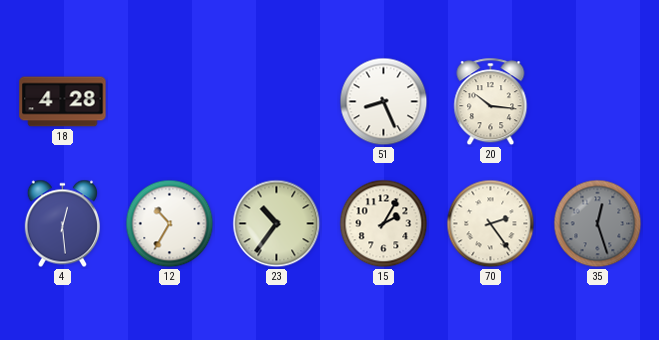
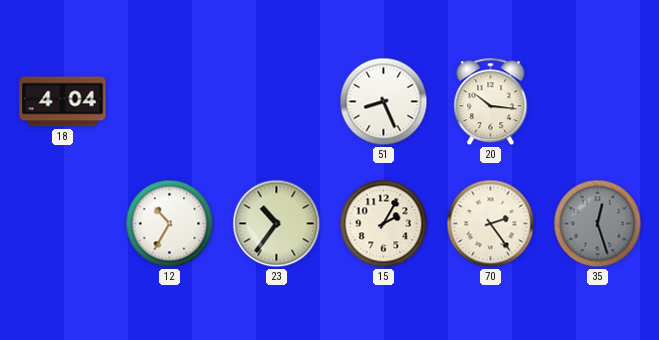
18: 4:28 -> 4:04
4: 12:29 -> none
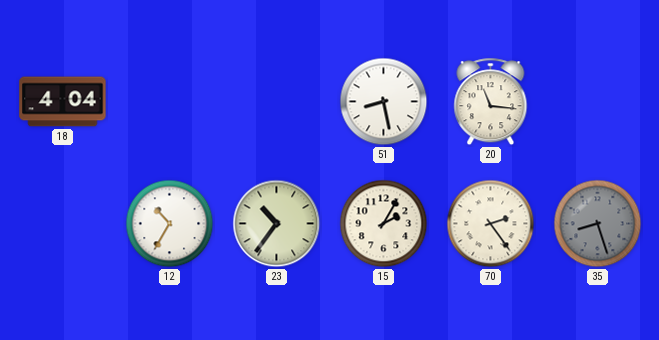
51: 8:26 -> 8:28
20: 10:16 -> 11:16
35: 12:27 -> 8:27
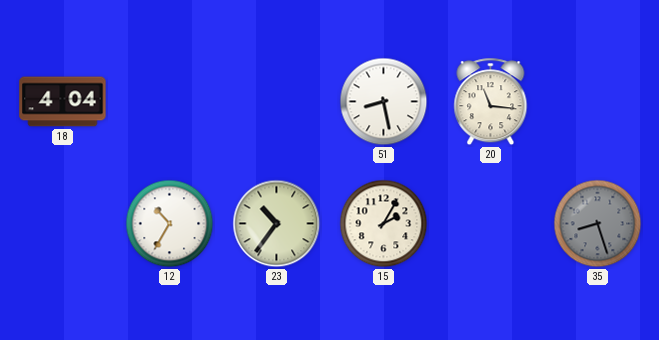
70: 2:24 -> none
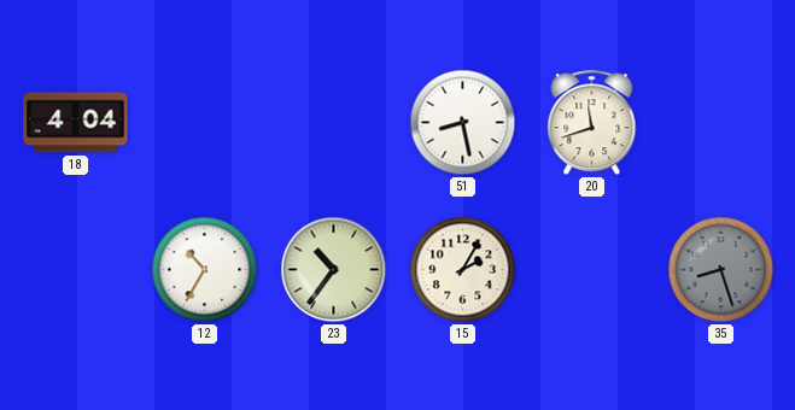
20: 11:16 -> 11:42
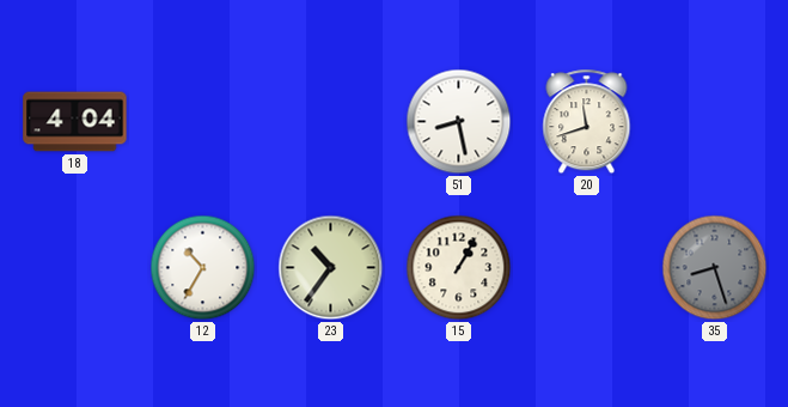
15: 2:05 -> 1:05
